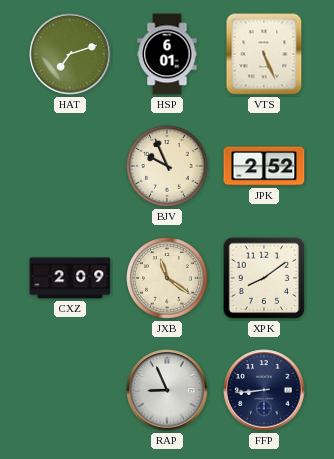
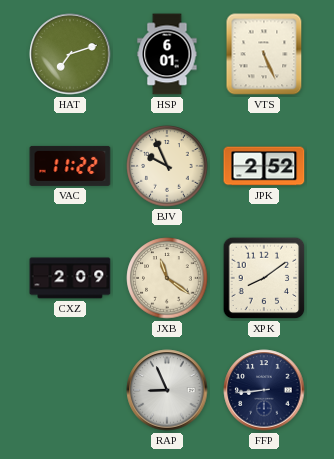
VAC: none -> 11:22
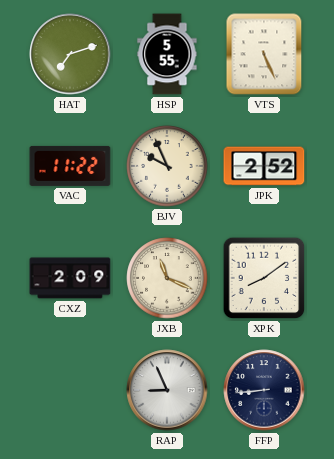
HSP: 6:01 -> 5:55
JXB: 11:21 -> 11:19
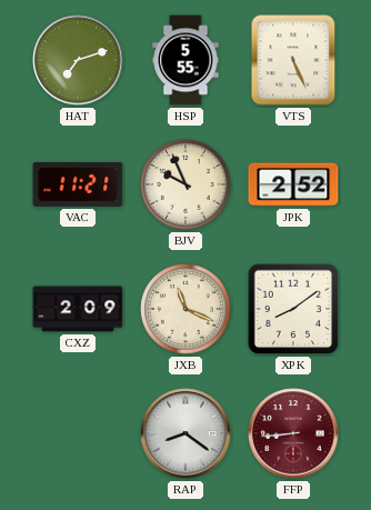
VAC: 11:22 -> 11:21
RAP: 8:56 -> 8:21
FFP dial: navy -> burgundy
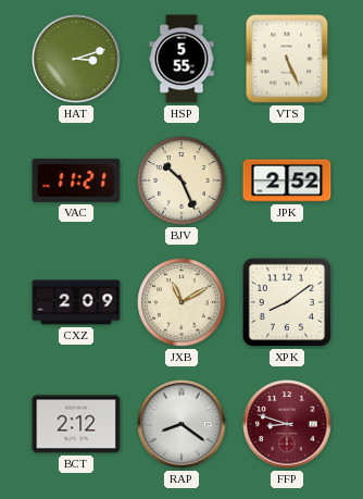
HAT: 7:12 -> 3:12
BJV: 9:56 -> 10:26
JXB: 11:19 -> 11:10
BCT: none -> 2:12
FFP: 8:44 -> 8:48
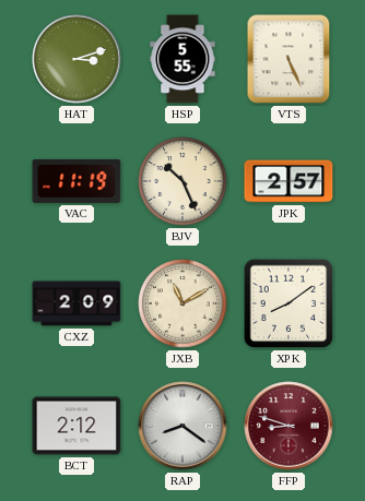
VAC: 11:21 -> 11:19
JPK: 2:52 -> 2:57
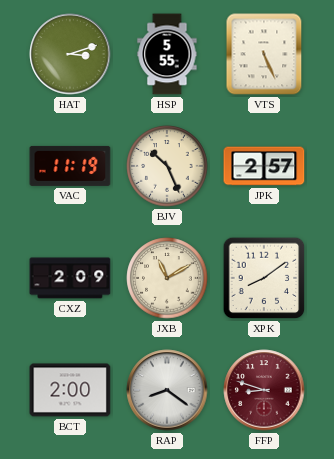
BCT: 2:12 -> 2:00
